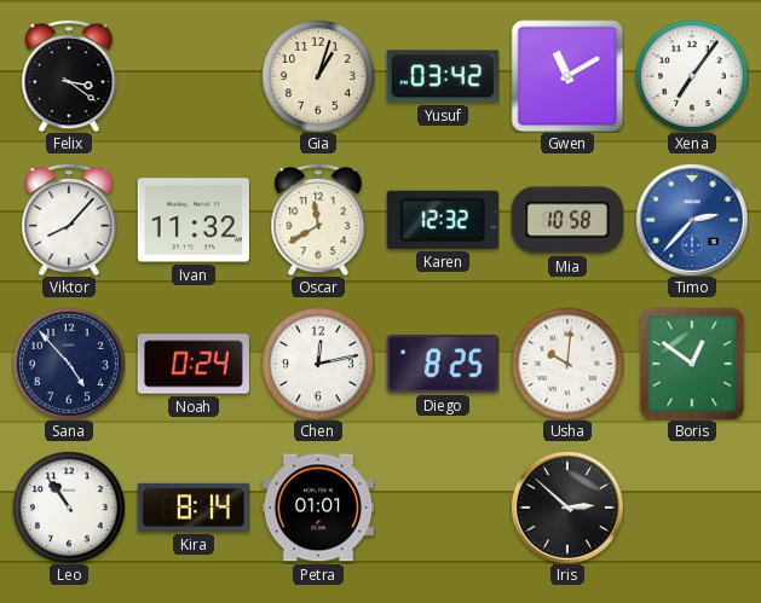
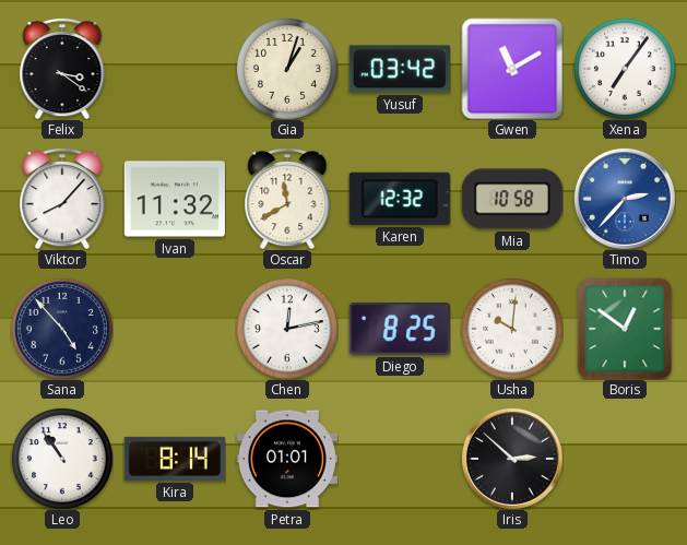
Noah: 0:24 -> none
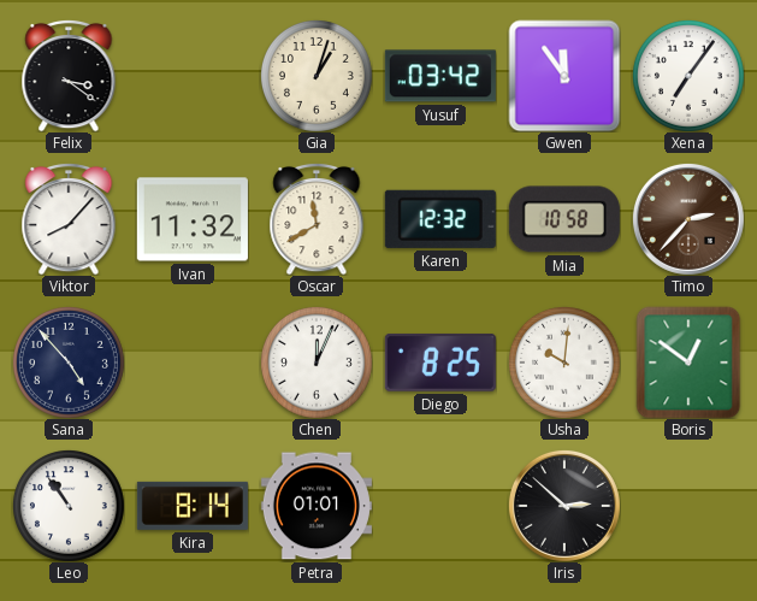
Gwen: 11:10 -> 11:54
Timo dial: blue -> brown
Chen: 12:13 -> 12:04
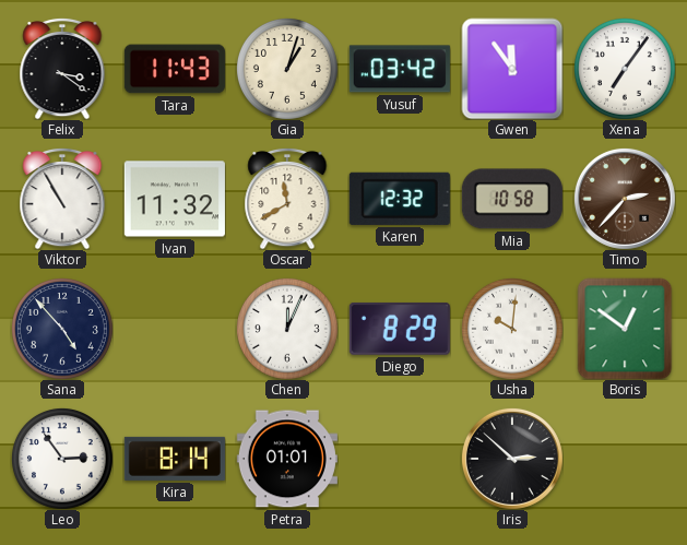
Tara: none -> 11:43
Viktor: 8:07 -> 10:55
Diego: 8:25 -> 8:29
Leo: 10:54 -> 2:54
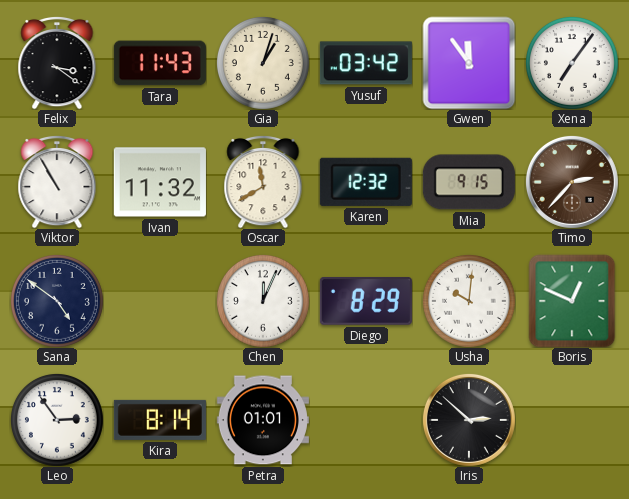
Mia: 10:58 -> 9:15
Sana: 4:53 -> 4:51
Boris: 12:51 -> 12:49
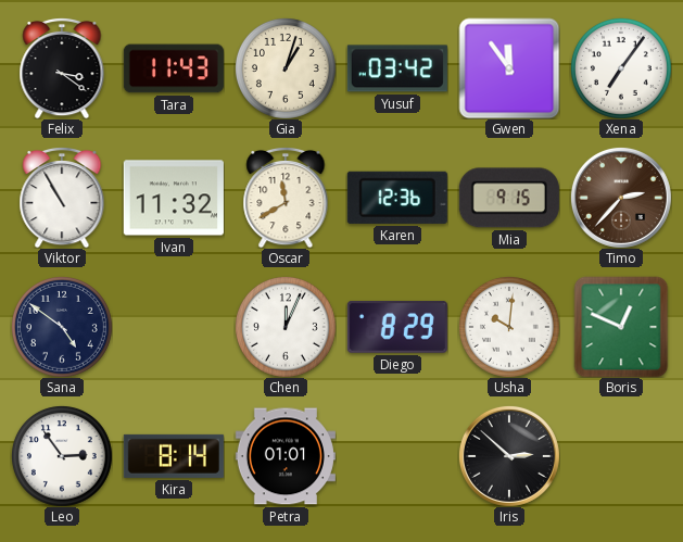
Karen: 12:32 -> 12:36
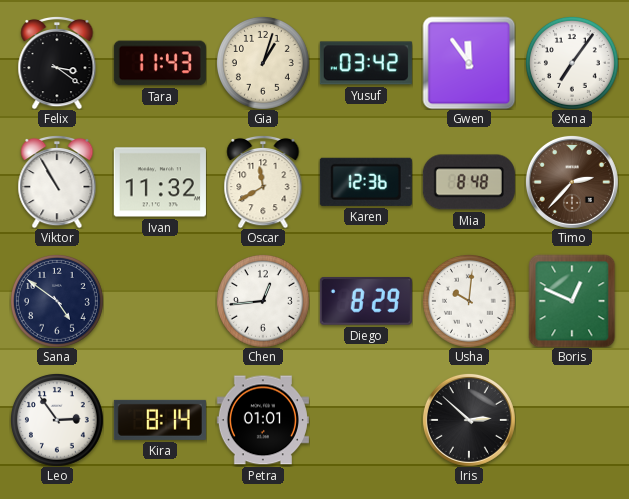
Mia: 9:15 -> 8:48
Chen: 12:04 -> 12:44
